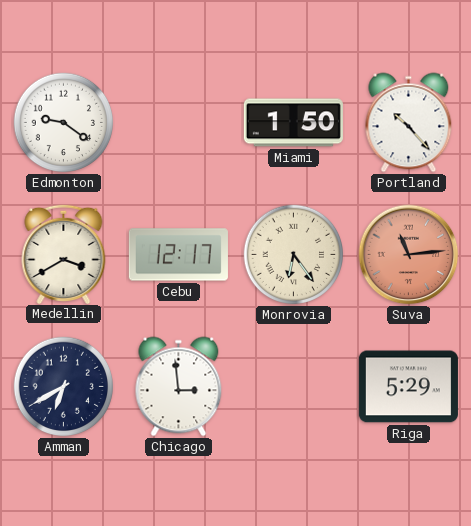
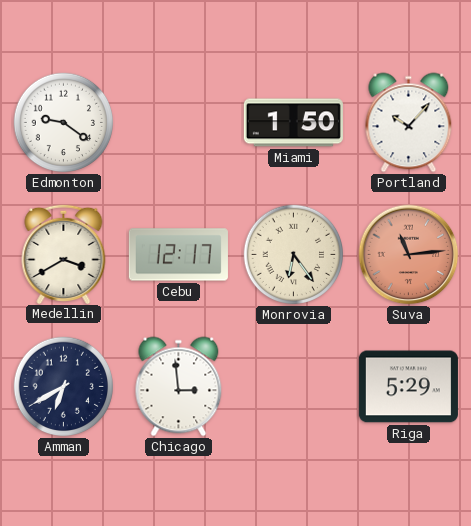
Portland: 10:23 -> 10:07
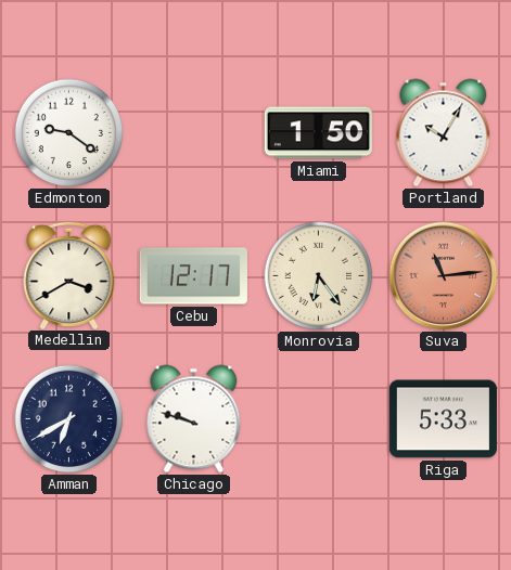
Portland: 10:07 -> 10:05
Chicago: 2:59 -> 9:48
Riga: 5:29 -> 5:33
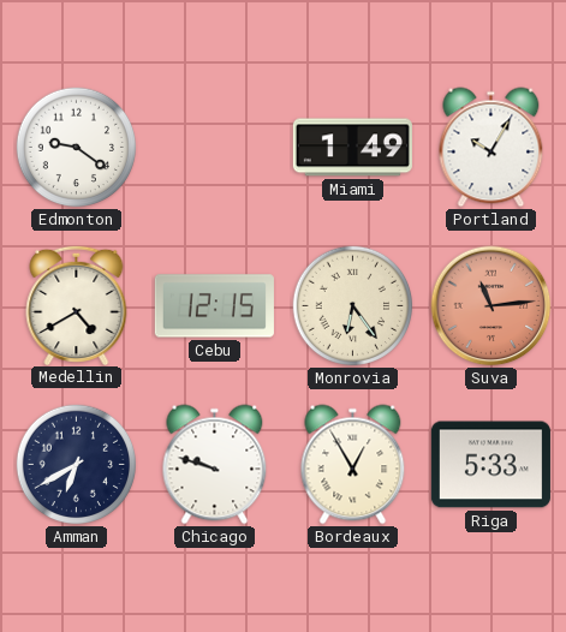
Miami: 1:50 -> 1:49
Medellin: 3:40 -> 4:40
Cebu: 12:17 -> 12:15
Bordeaux: none -> 12:55
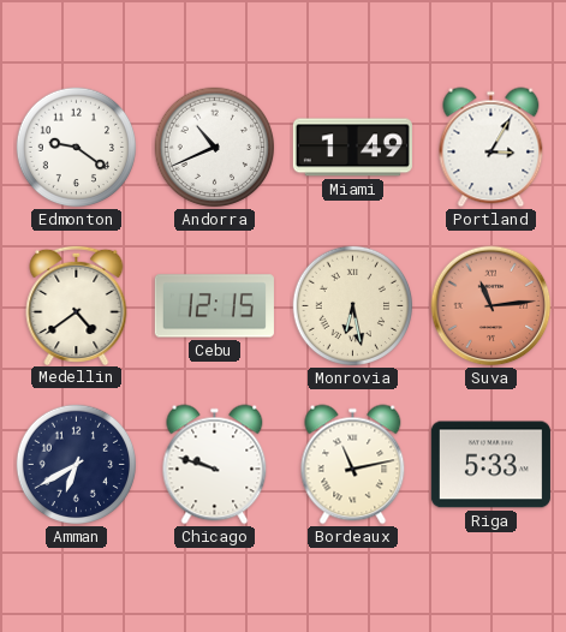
Andorra: none -> 10:41
Portland: 10:05 -> 3:05
Medellin: 4:40 -> 4:39
Monrovia: 6:24 -> 6:28
Bordeaux: 12:55 -> 11:13
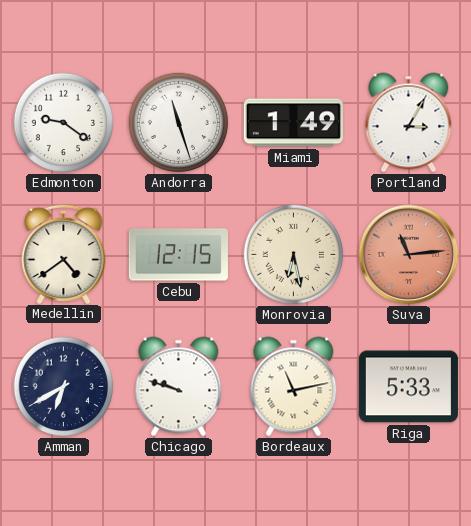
Andorra: 10:41 -> 11:27
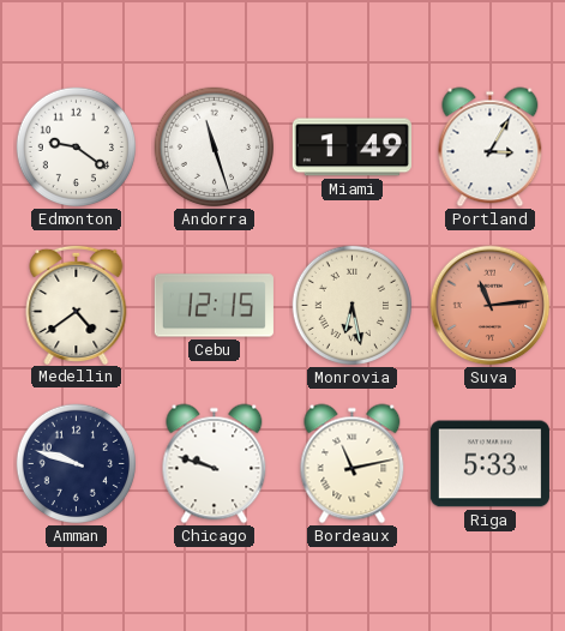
Amman: 6:40 -> 9:48
